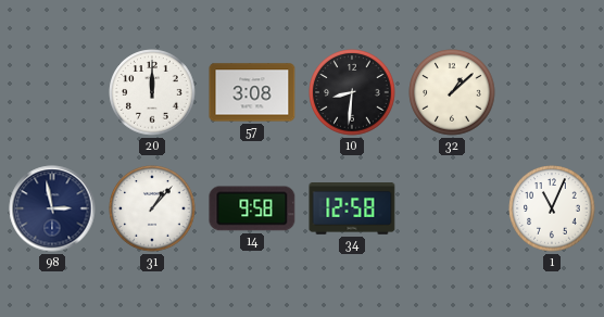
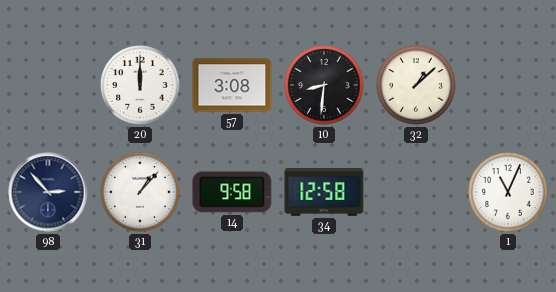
98: 2:58 -> 2:53
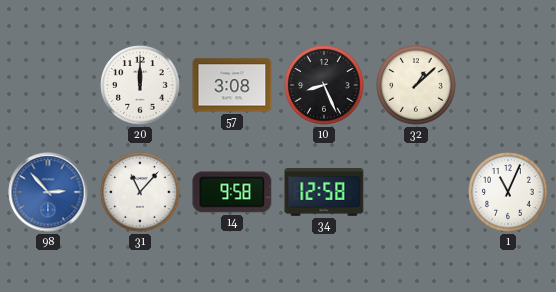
10: 8:31 -> 8:26
98 dial: navy -> blue
31: 1:07 -> 11:07
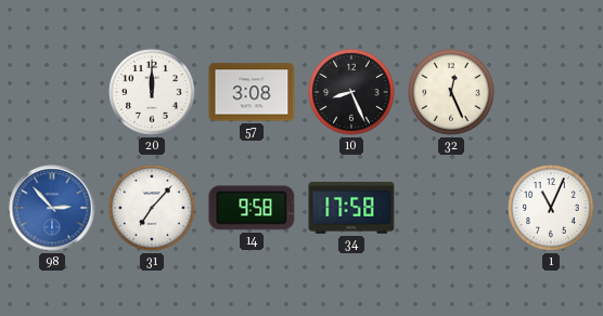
32: 1:08 -> 12:26
31: 11:07 -> 7:07
34: 12:58 -> 17:58
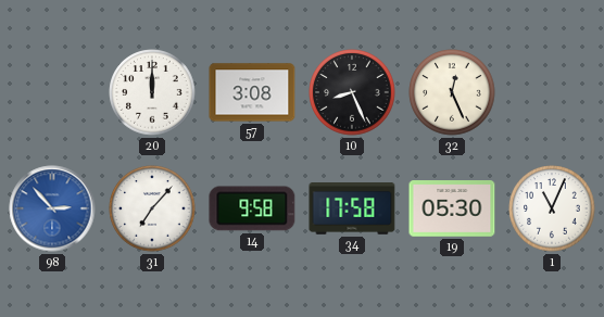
19: none -> 05:30
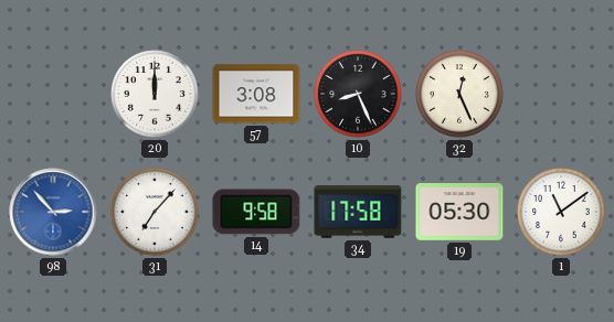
1: 11:04 -> 11:09
